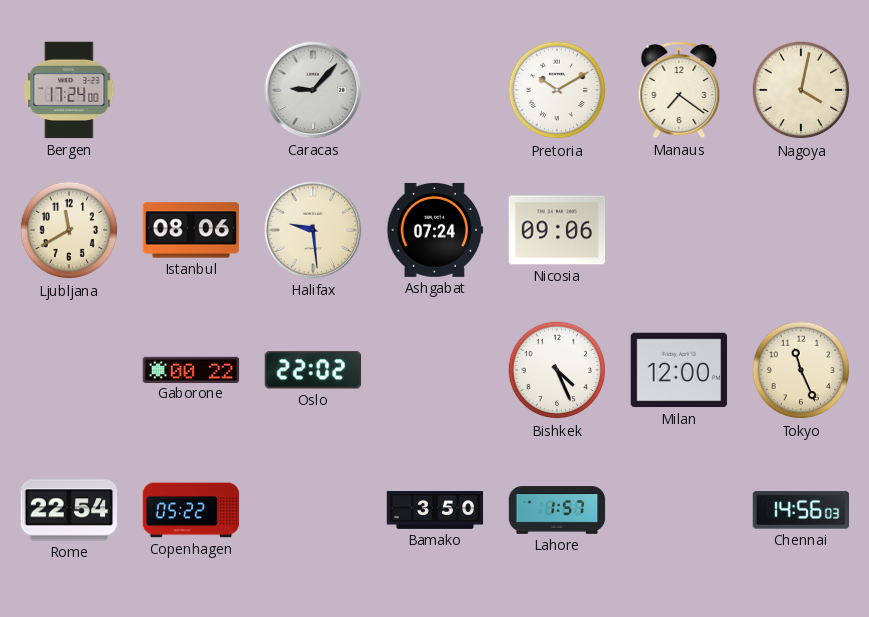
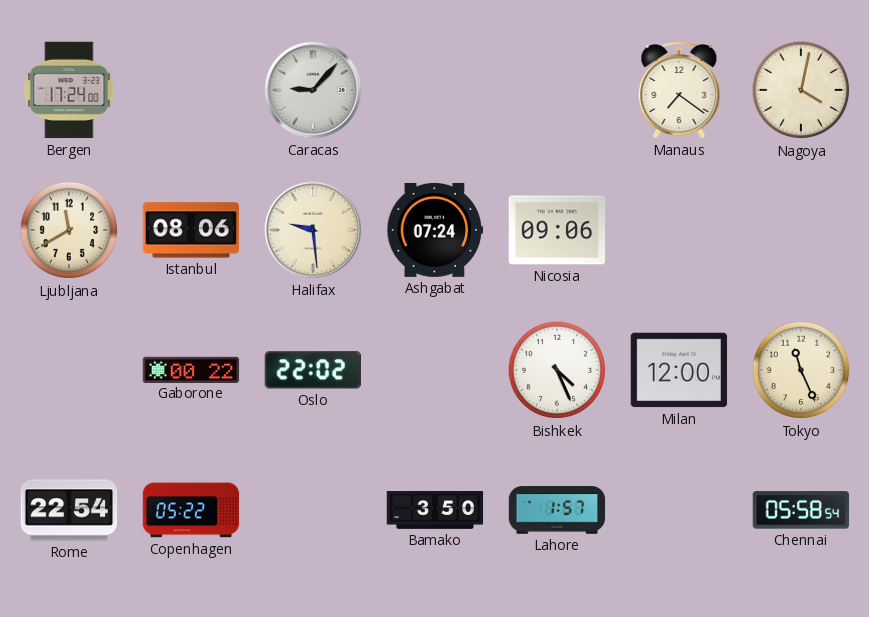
Pretoria: 10:10 -> none
Chennai: 14:56 -> 05:58
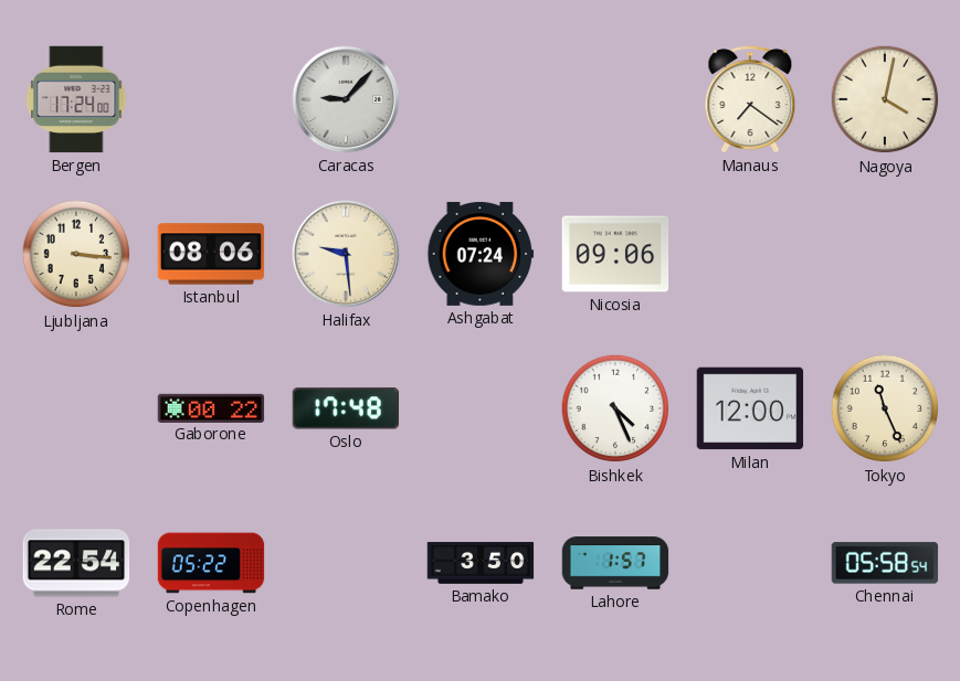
Ljubljana: 11:40 -> 3:16
Oslo: 22:02 -> 17:48
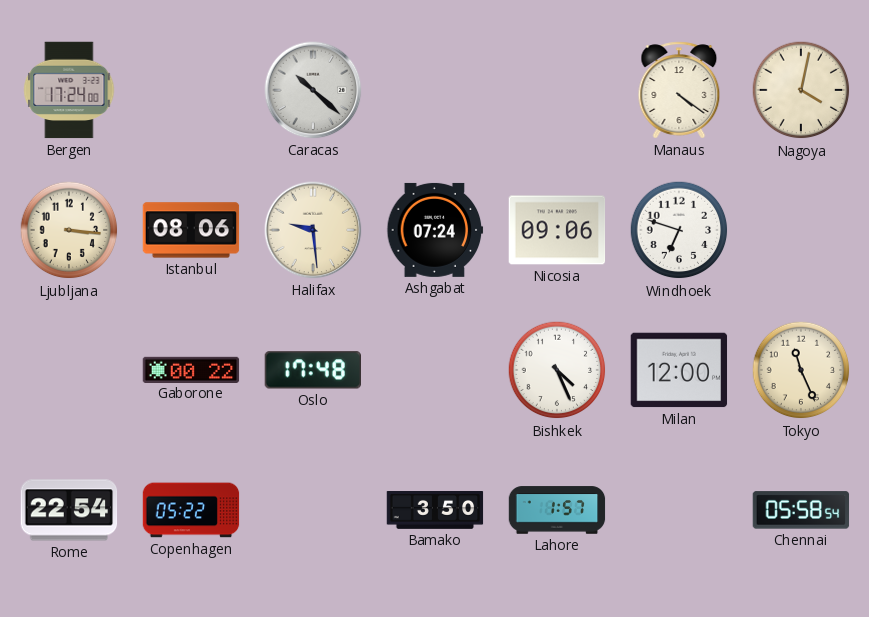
Caracas: 9:07 -> 10:22
Manaus: 7:21 -> 4:21
Windhoek: none -> 6:48
